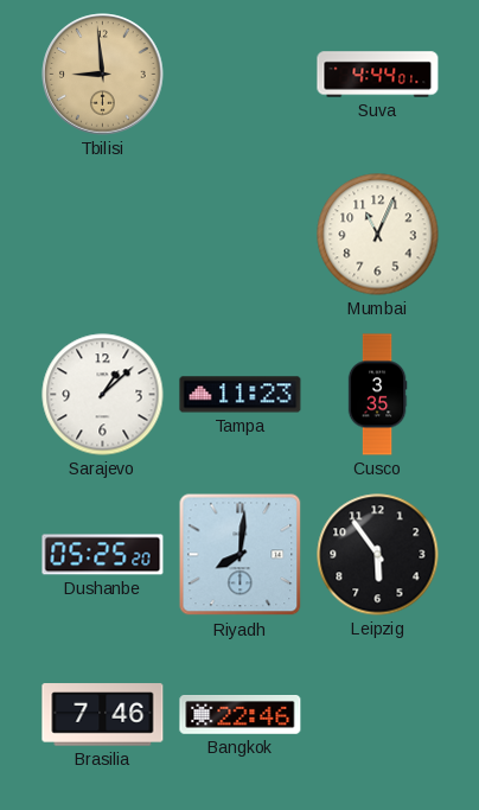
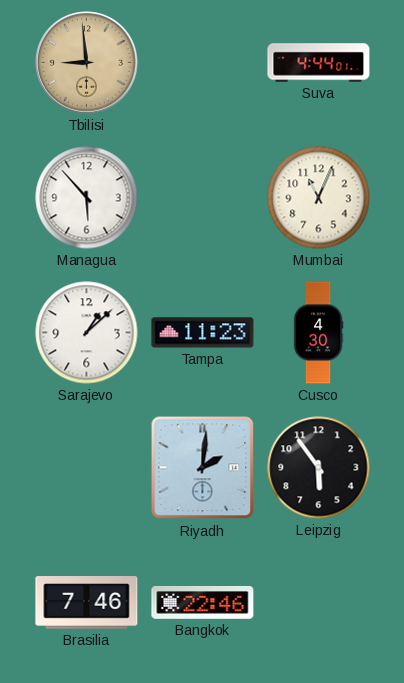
Managua: none -> 5:53
Cusco: 3:35 -> 4:30
Dushanbe: 05:25 -> none
Riyadh: 8:01 -> 2:01
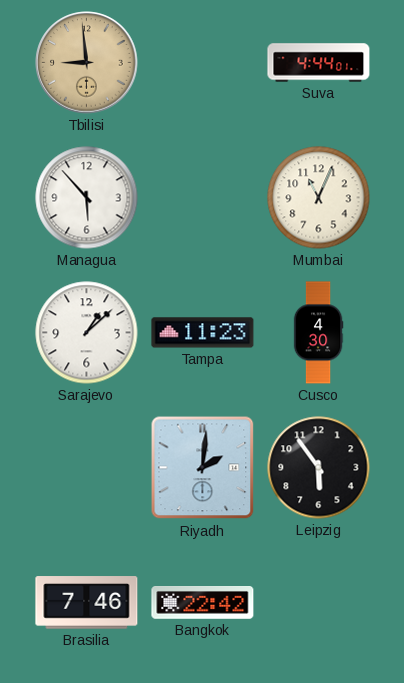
Bangkok: 22:46 -> 22:42
